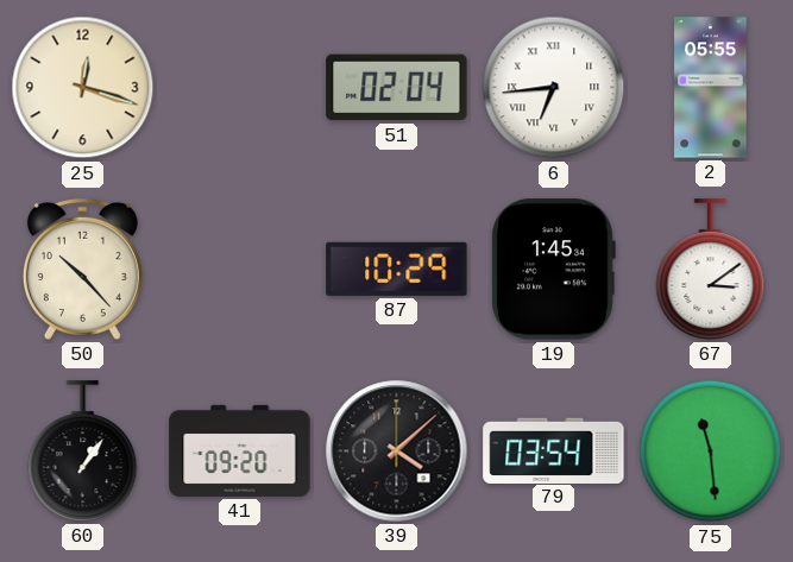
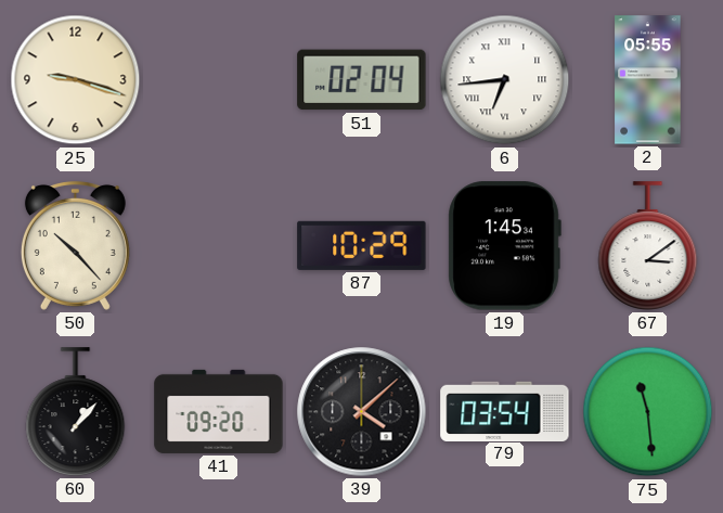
25: 12:18 -> 9:18
60: 1:06 -> 1:07
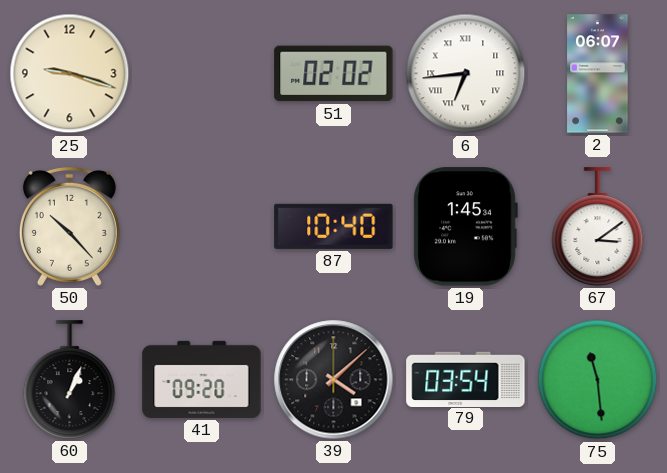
51: 02:04 -> 02:02
2: 05:55 -> 06:07
87: 10:29 -> 10:40
60: 1:07 -> 1:04
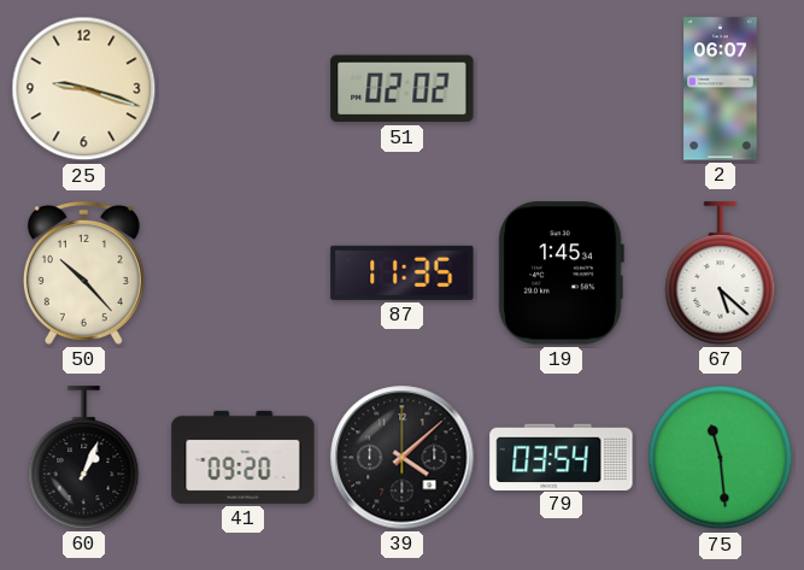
6: 6:44 -> none
87: 10:40 -> 11:35
67: 3:09 -> 5:22
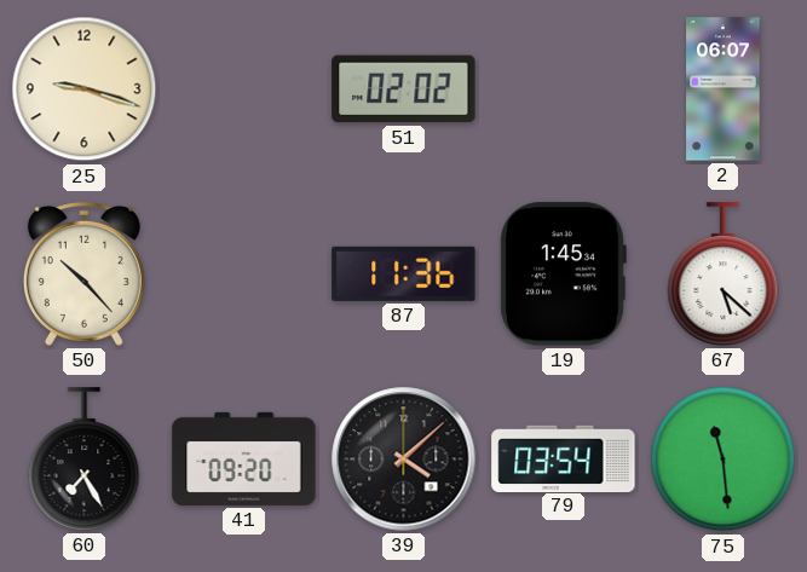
87: 11:35 -> 11:36
60: 1:04 -> 7:25
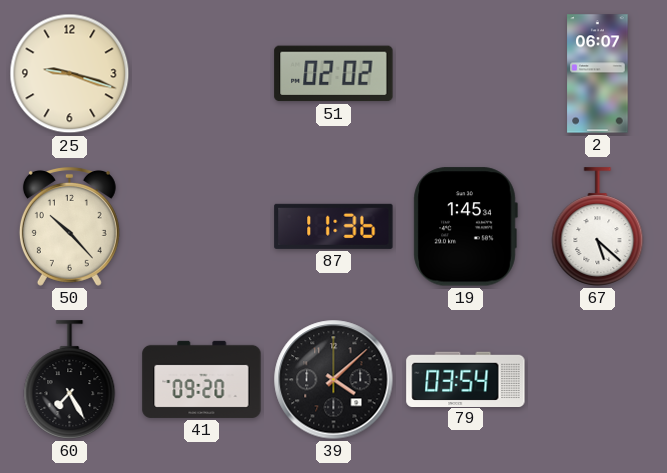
75: 11:29 -> none
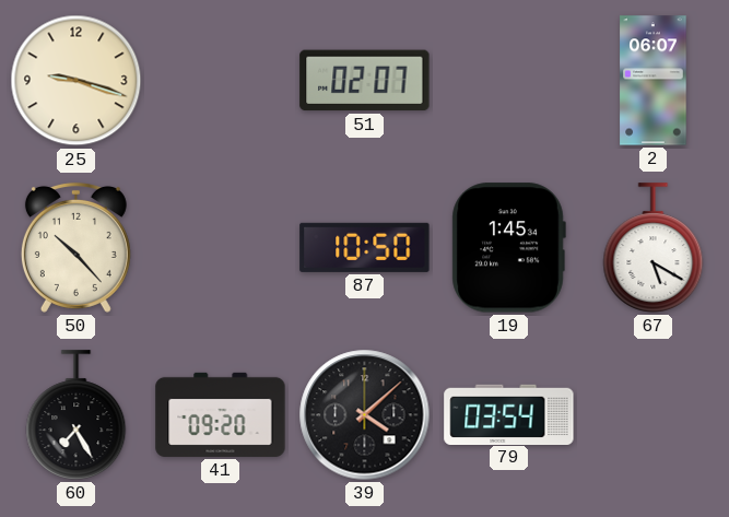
51: 02:02 -> 02:07
87: 11:36 -> 10:50
67: 5:22 -> 5:20
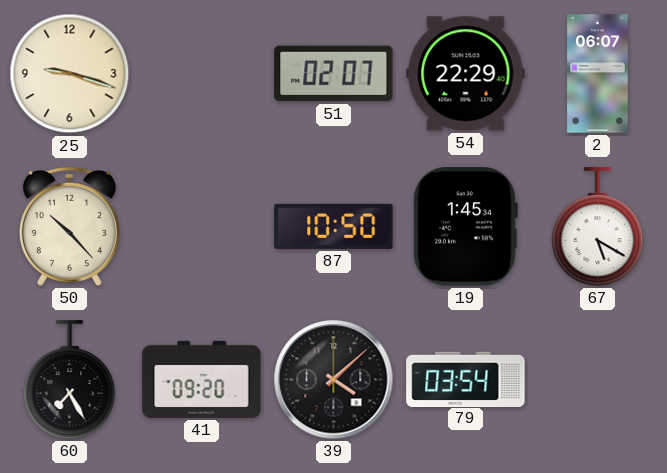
54: none -> 22:29
